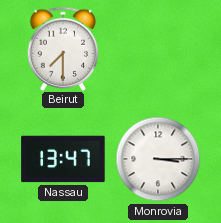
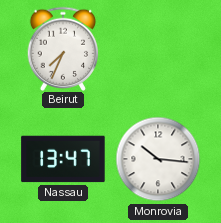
Beirut: 7:30 -> 7:34
Monrovia: 3:15 -> 10:16
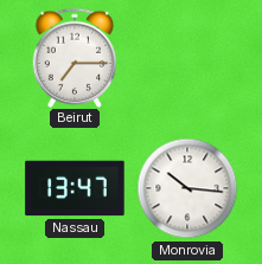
Beirut: 7:34 -> 7:15
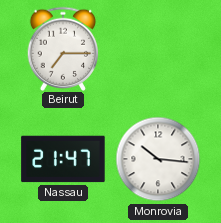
Nassau: 13:47 -> 21:47
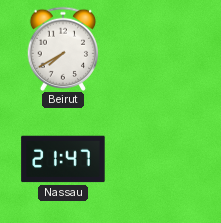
Beirut: 7:15 -> 7:40
Monrovia: 10:16 -> none
